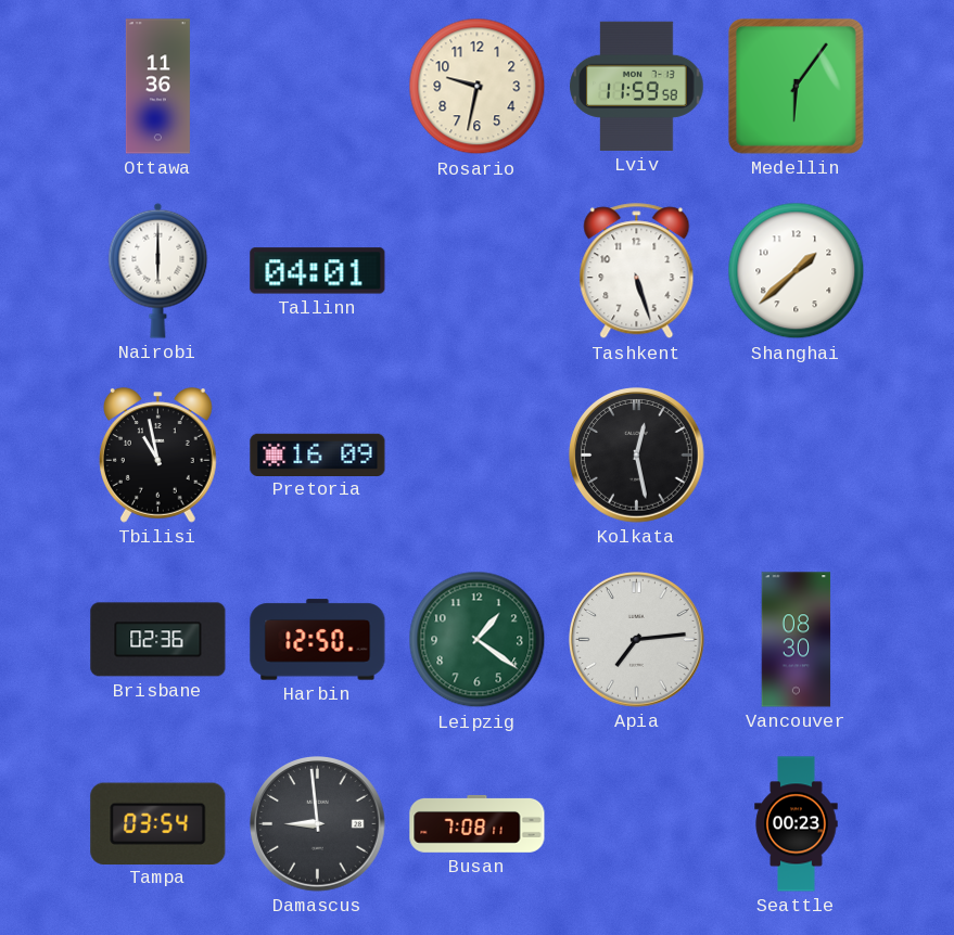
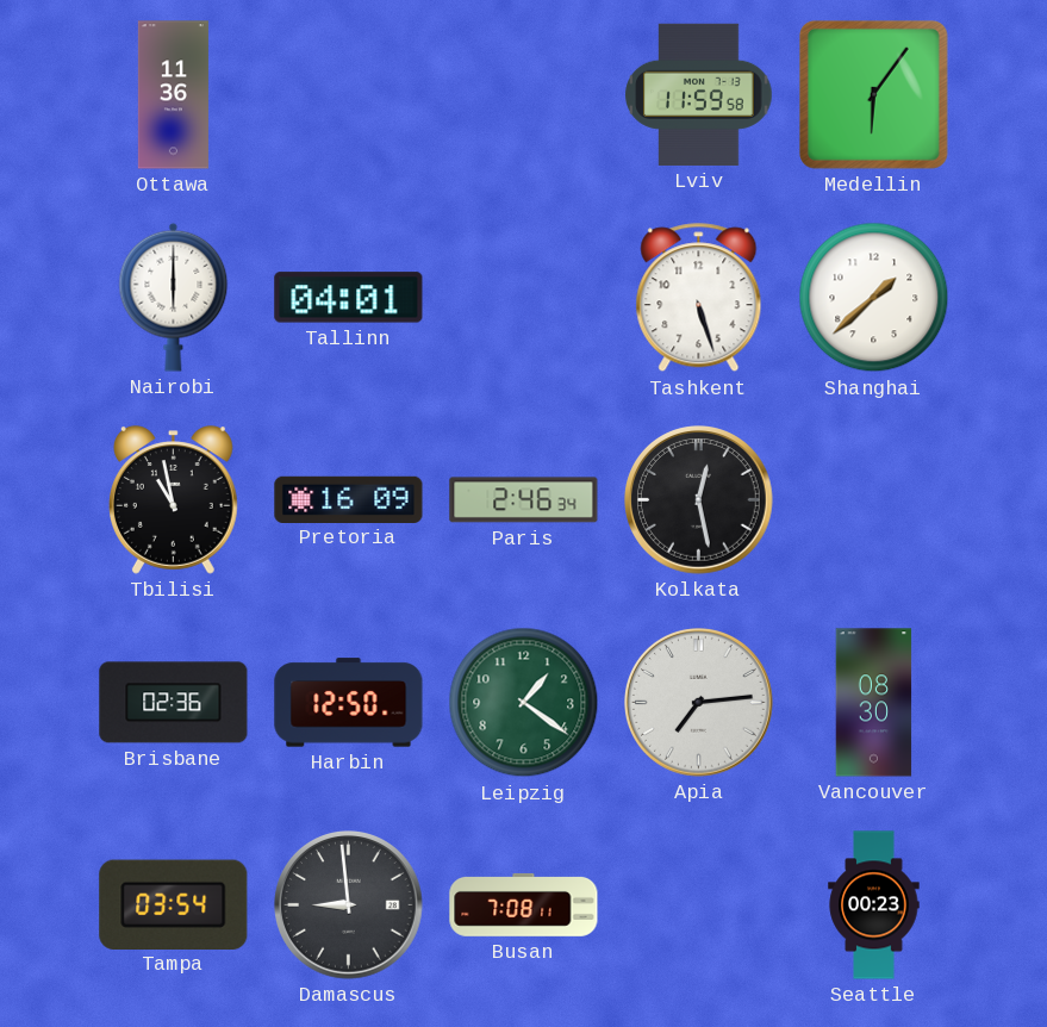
Rosario: 9:32 -> none
Paris: none -> 2:46
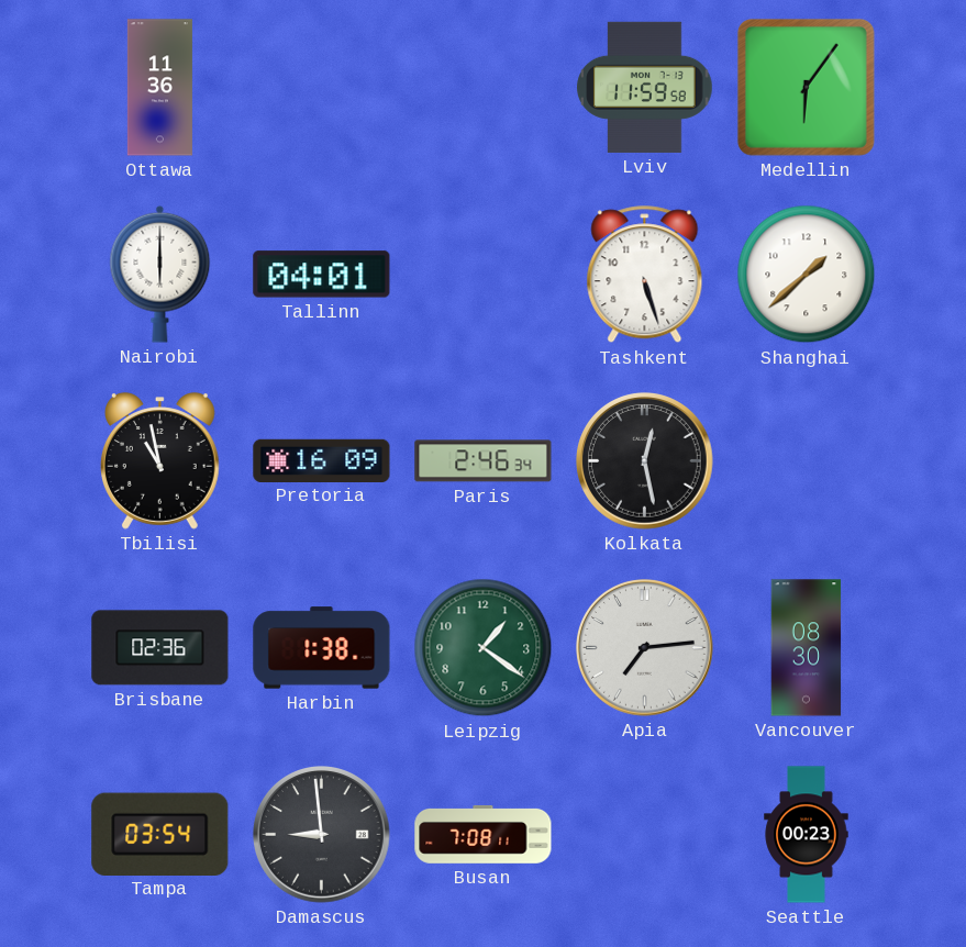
Harbin: 12:50 -> 1:38
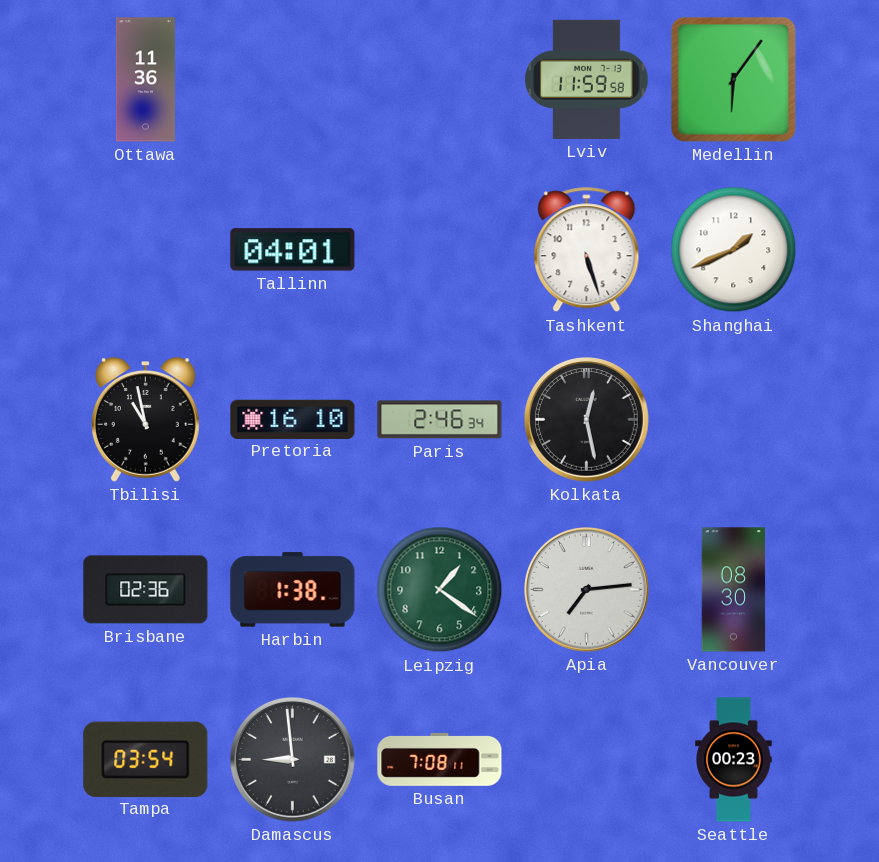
Nairobi: 6:00 -> none
Shanghai: 1:38 -> 1:41
Pretoria: 16:09 -> 16:10
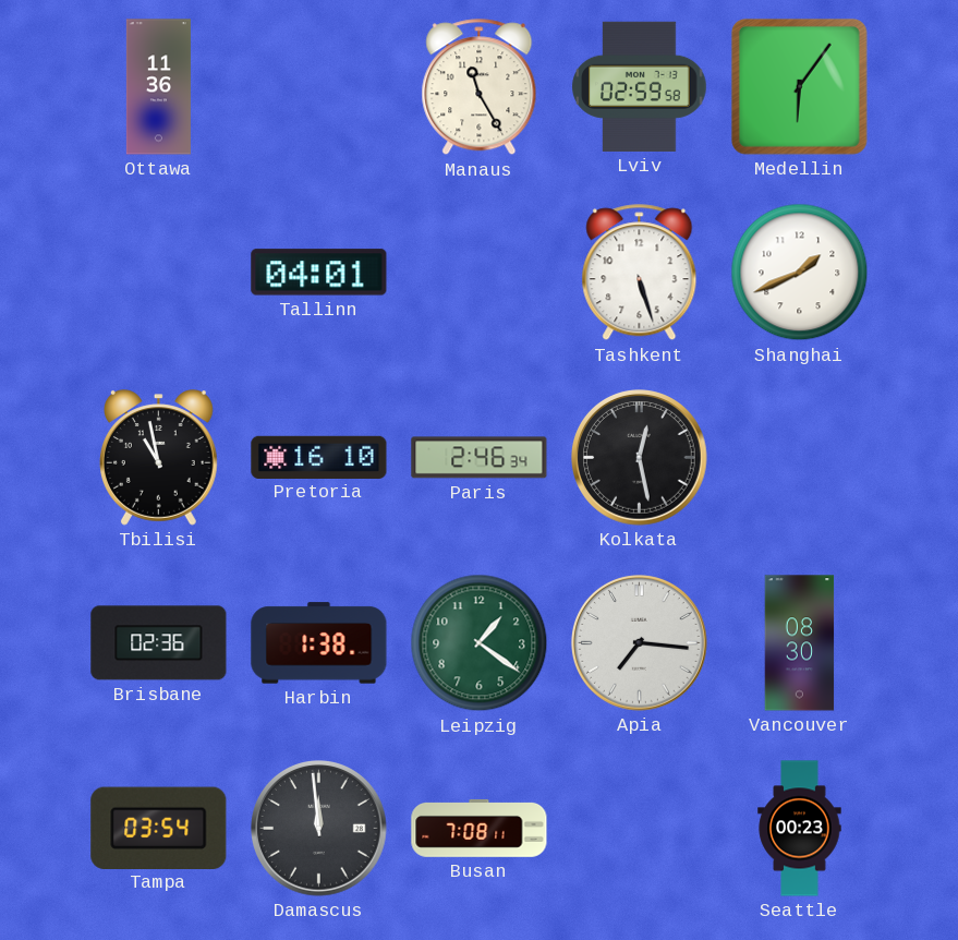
Manaus: none -> 11:25
Lviv: 11:59 -> 02:59
Apia: 7:14 -> 7:16
Damascus: 8:59 -> 11:59
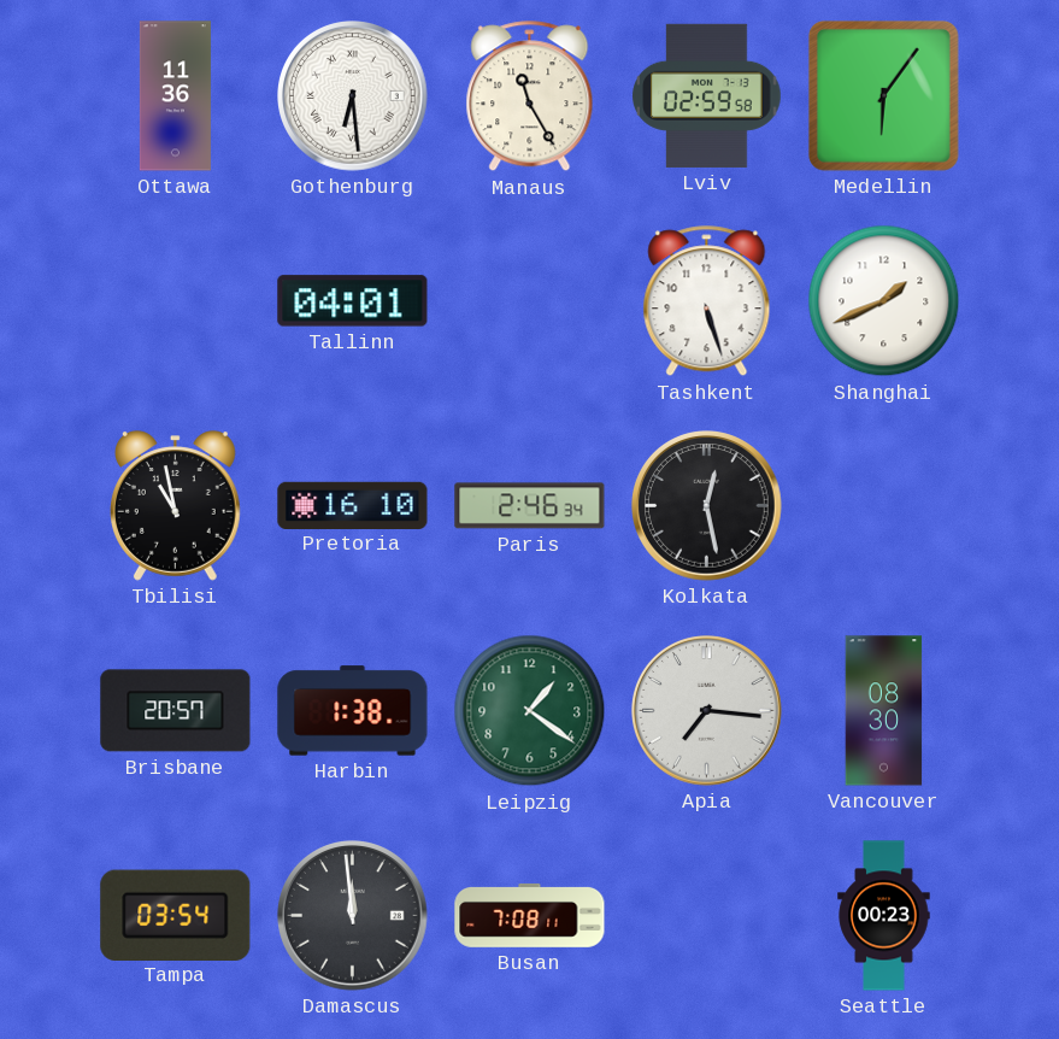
Gothenburg: none -> 6:29
Brisbane: 02:36 -> 20:57
